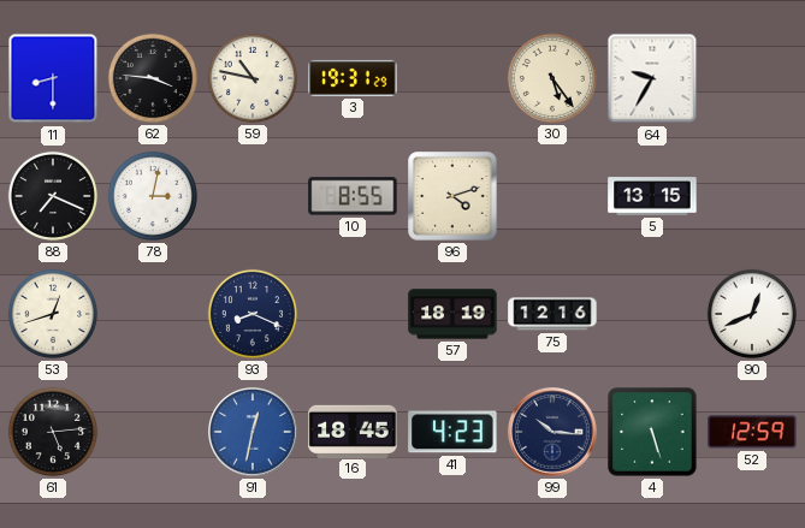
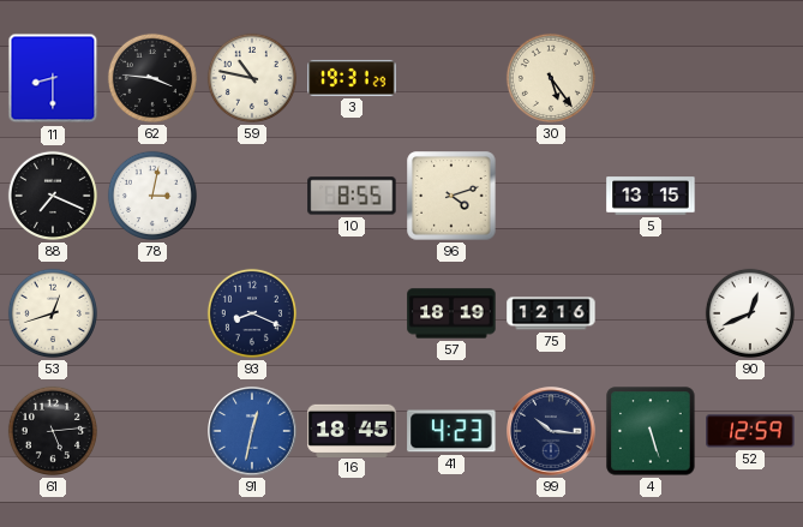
64: 9:35 -> none
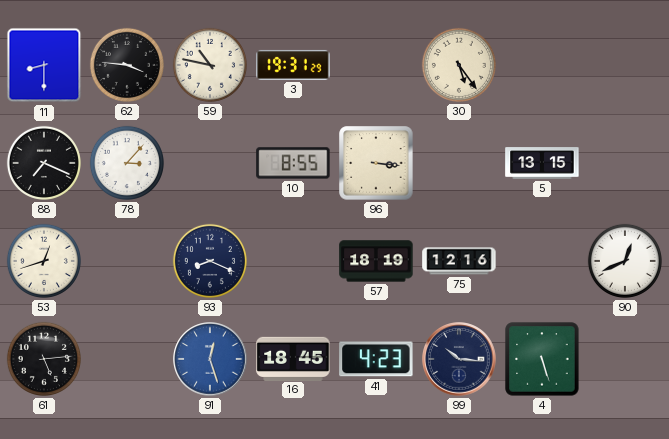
78: 3:02 -> 3:07
96: 4:12 -> 3:16
91: 12:32 -> 12:27
52: 12:59 -> none
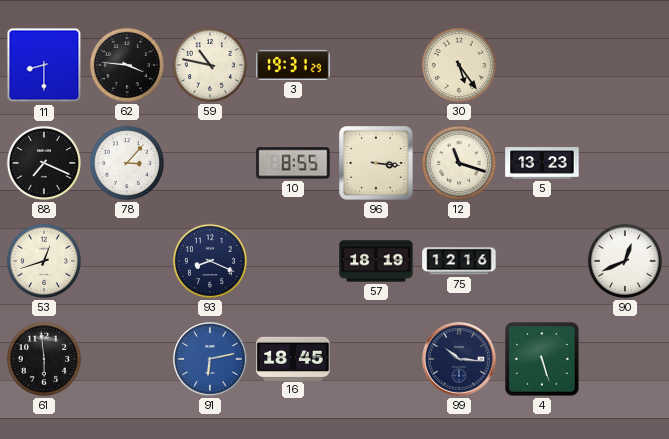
12: none -> 11:18
5: 13:15 -> 13:23
61: 5:14 -> 5:59
91: 12:27 -> 6:13
41: 4:23 -> none
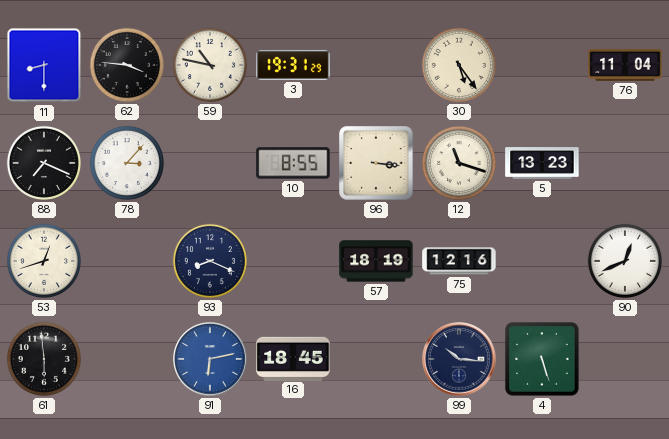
76: none -> 11:04
